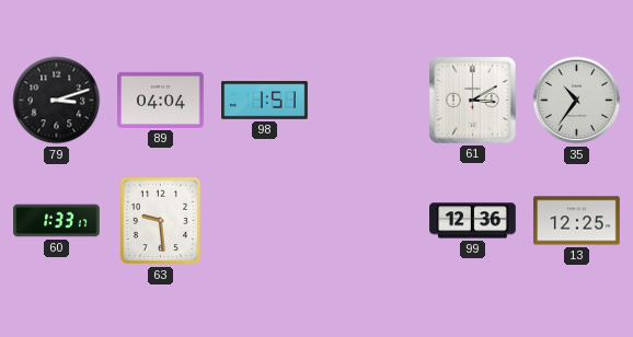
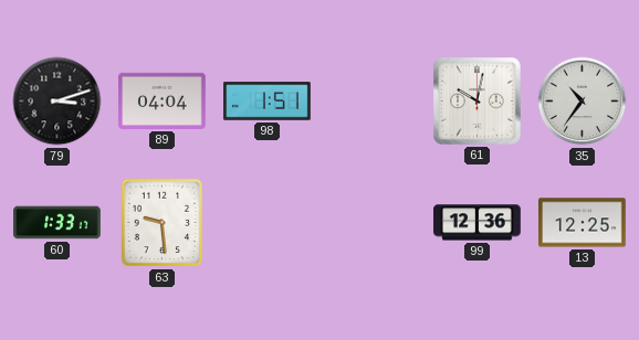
61: 3:10 -> 10:02
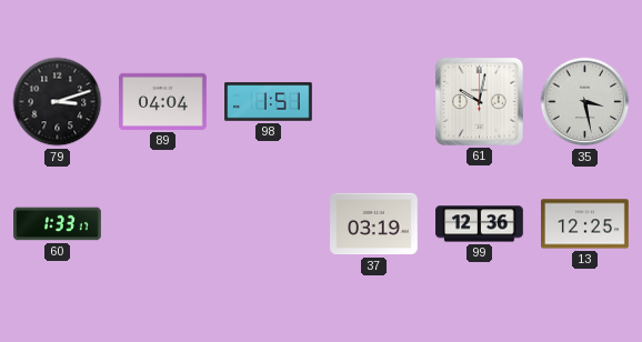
35: 10:36 -> 3:28
63: 9:29 -> none
37: none -> 03:19
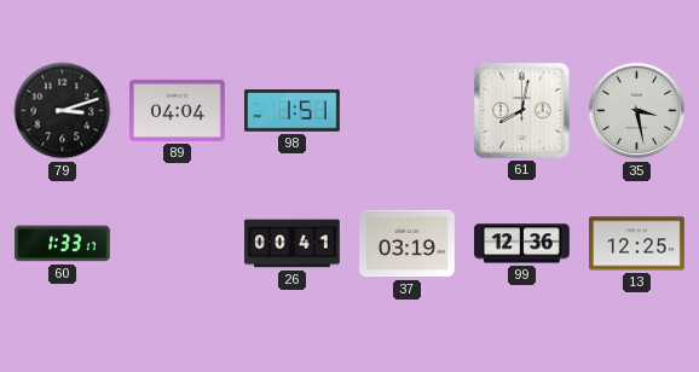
61: 10:02 -> 8:02
26: none -> 00:41
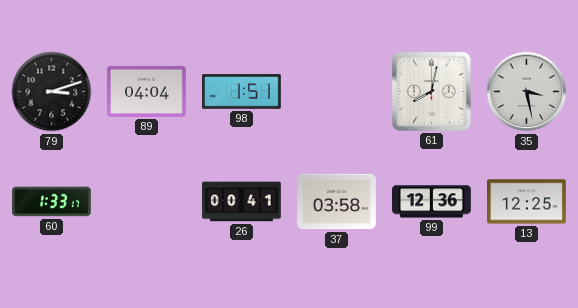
37: 03:19 -> 03:58
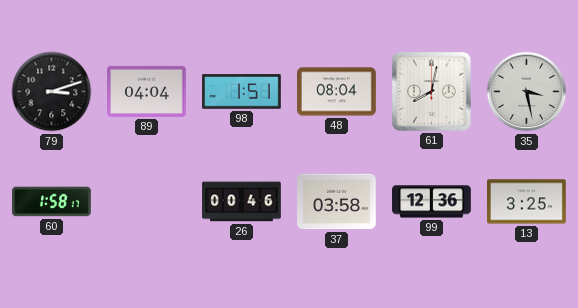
48: none -> 08:04
60: 1:33 -> 1:58
26: 00:41 -> 00:46
13: 12:25 -> 3:25
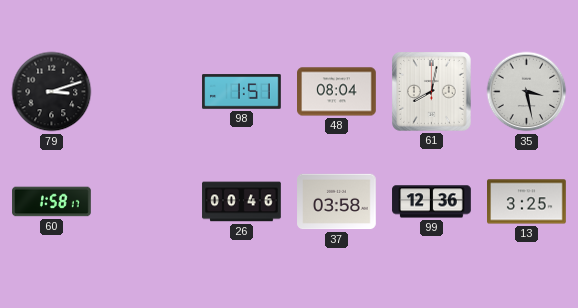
89: 04:04 -> none
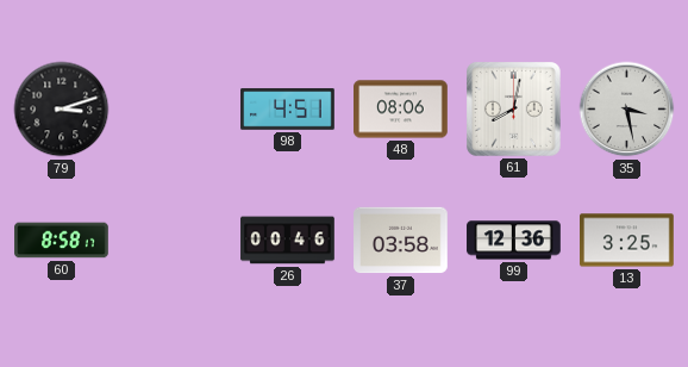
98: 1:51 -> 4:51
48: 08:04 -> 08:06
60: 1:58 -> 8:58
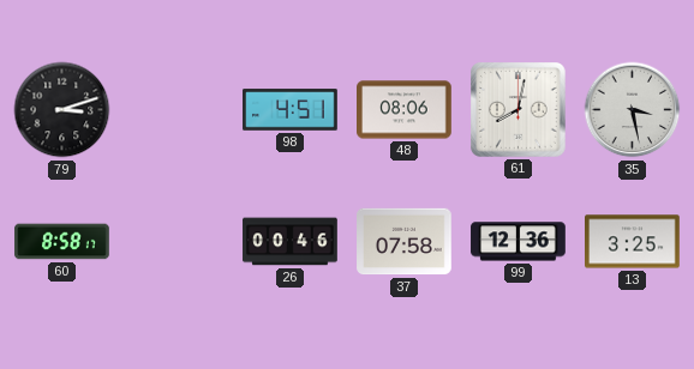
37: 03:58 -> 07:58
